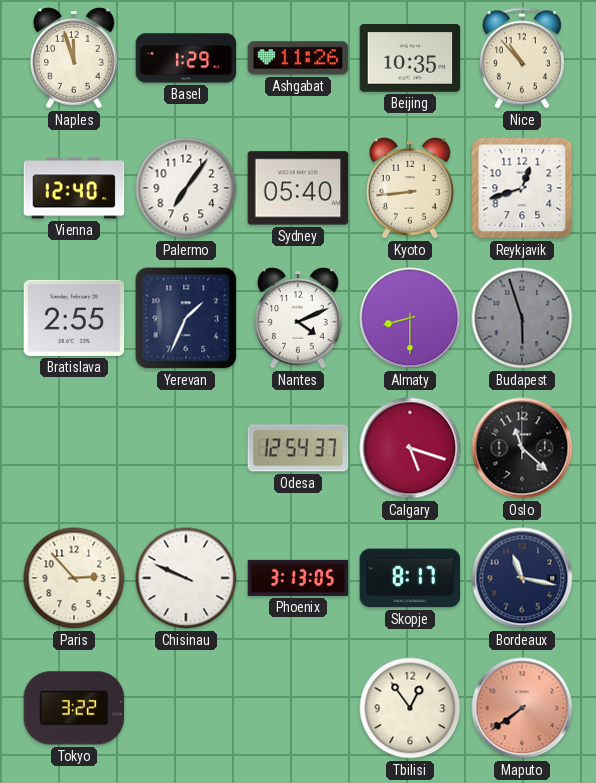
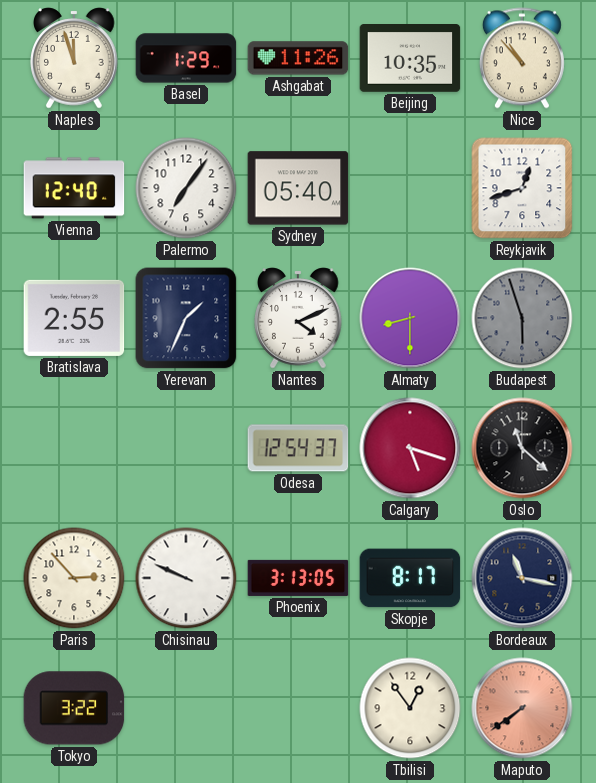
Kyoto: 8:44 -> none
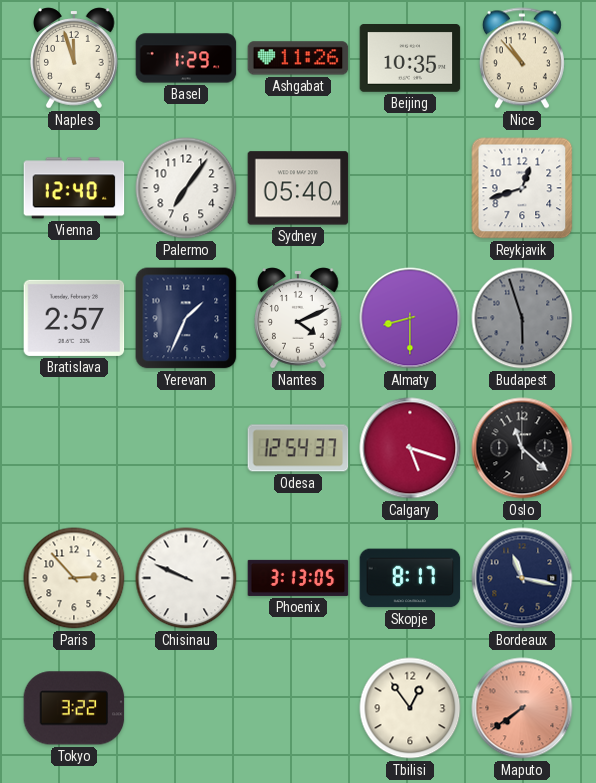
Bratislava: 2:55 -> 2:57
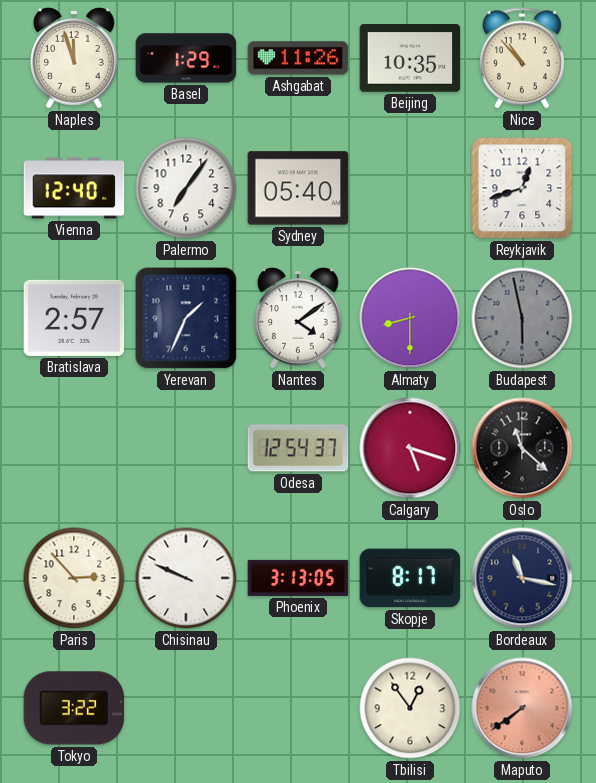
Nantes: 4:11 -> 4:09
Budapest: 5:57 -> 5:58
